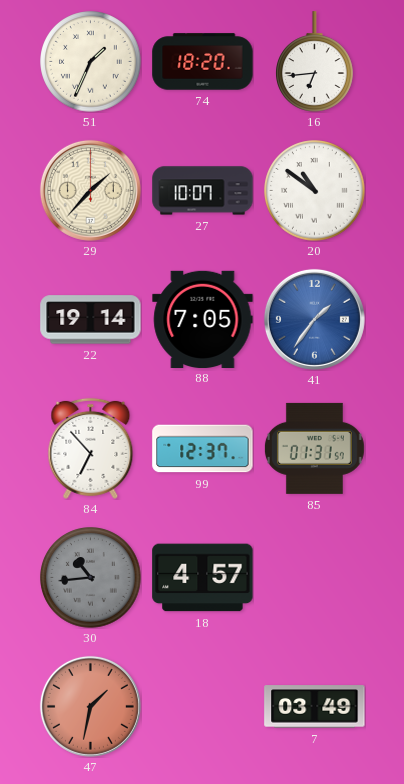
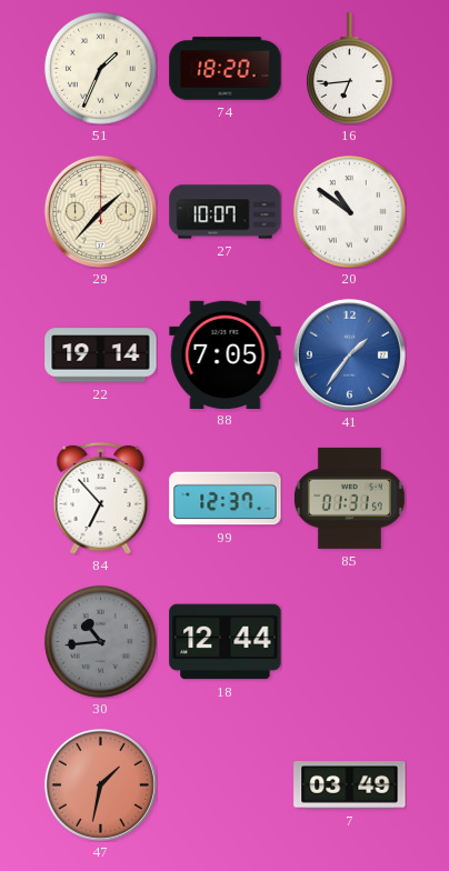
18: 4:57 -> 12:44
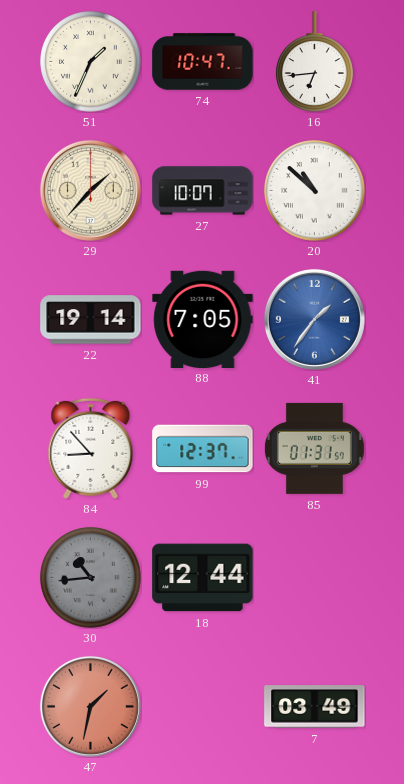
74: 18:20 -> 10:47
20: 10:51 -> 10:52
84: 6:53 -> 8:53
